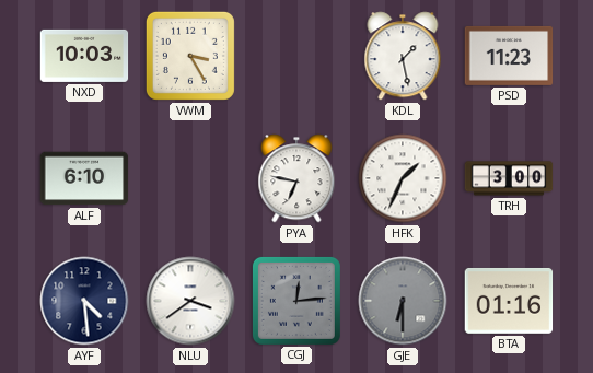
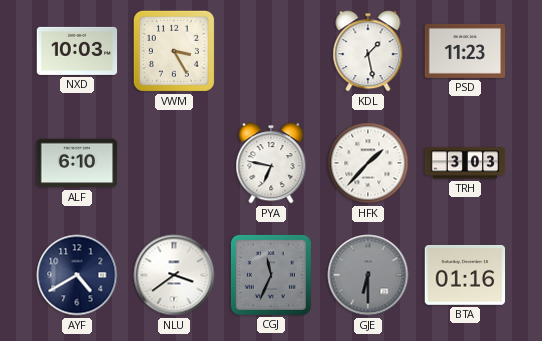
HFK: 1:34 -> 1:37
TRH: 3:00 -> 3:03
AYF: 4:29 -> 4:40
CGJ: 12:14 -> 11:34
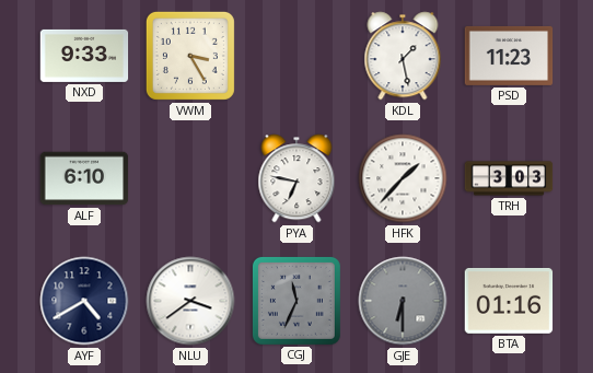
NXD: 10:03 -> 9:33
